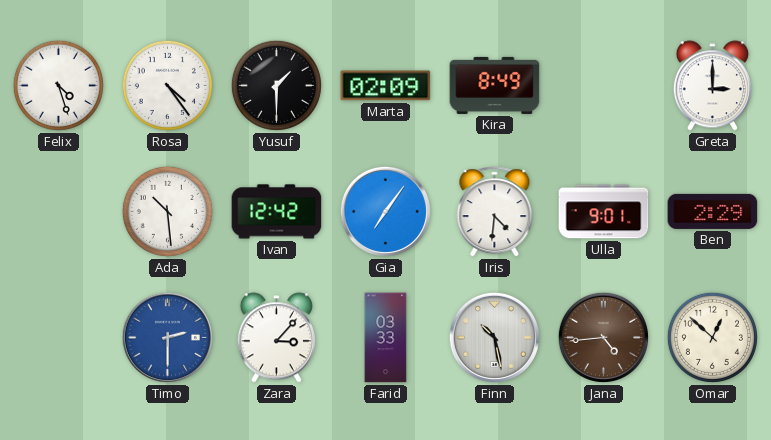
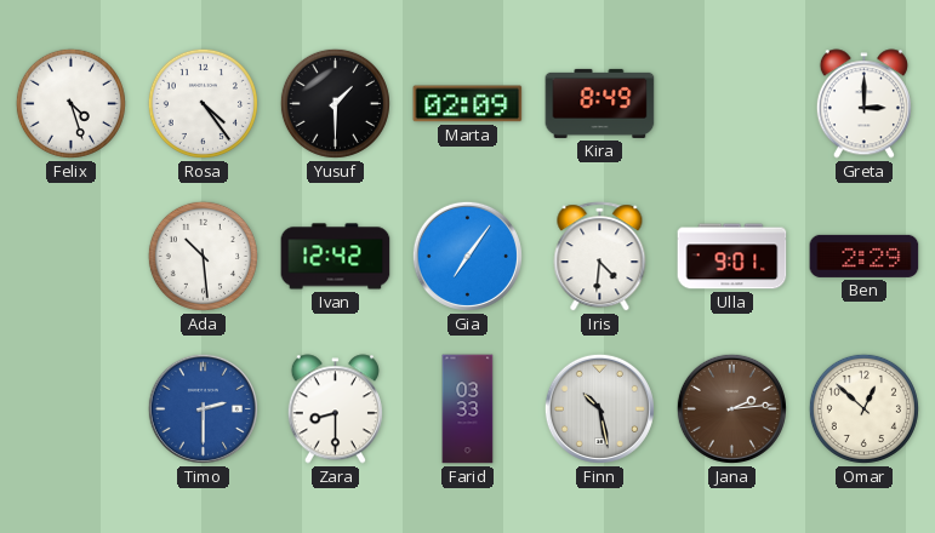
Zara: 3:07 -> 8:30
Jana: 4:44 -> 2:14
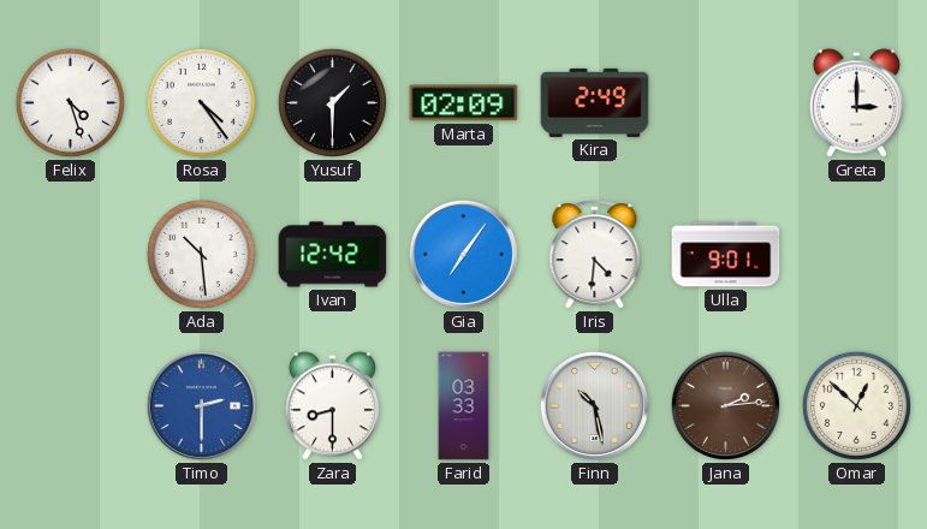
Kira: 8:49 -> 2:49
Ben: 2:29 -> none
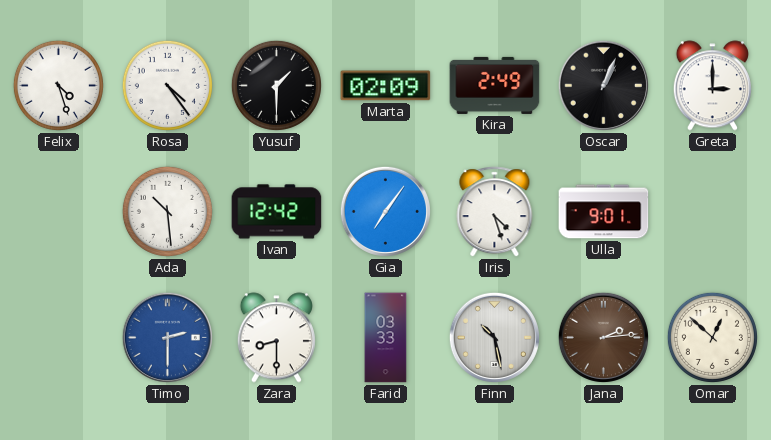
Oscar: none -> 1:04
Iris: 4:31 -> 4:27
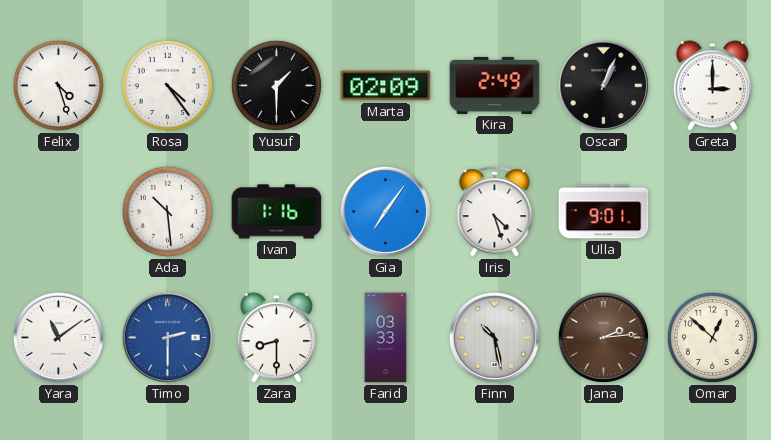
Ivan: 12:42 -> 1:16
Yara: none -> 11:09
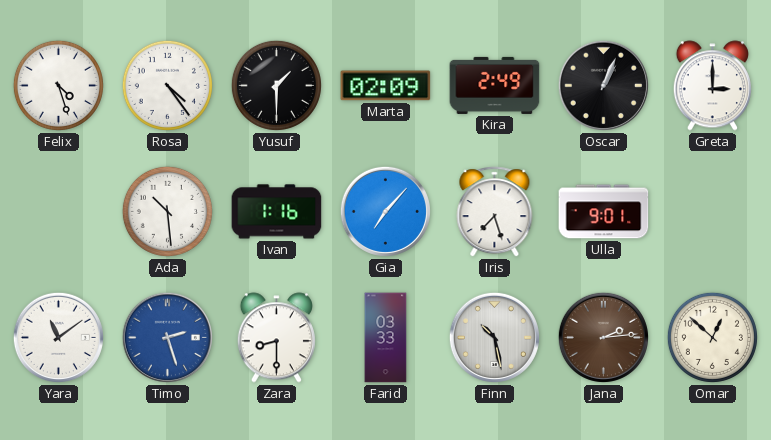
Gia: 7:06 -> 7:07
Iris: 4:27 -> 7:27
Timo: 2:30 -> 2:27
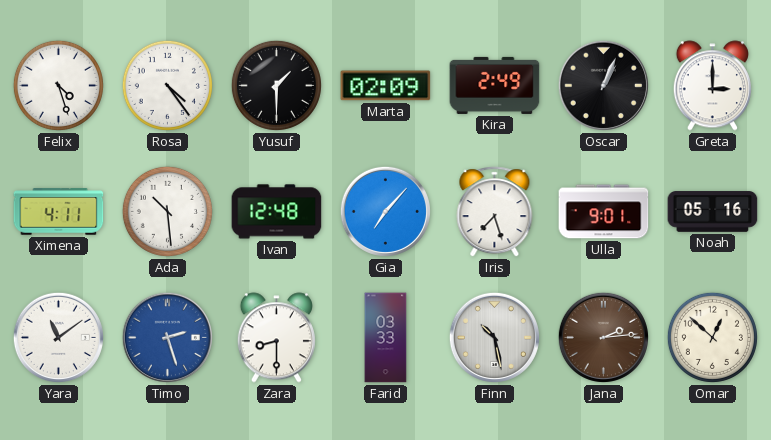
Ximena: none -> 4:11
Ivan: 1:16 -> 12:48
Noah: none -> 05:16
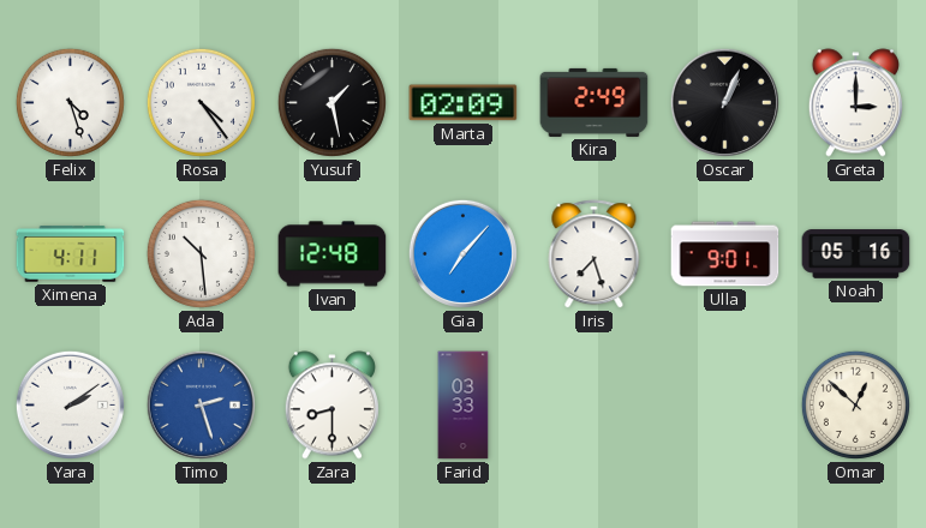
Yusuf: 1:30 -> 1:28
Yara: 11:09 -> 2:09
Finn: 10:28 -> none
Jana: 2:14 -> none
